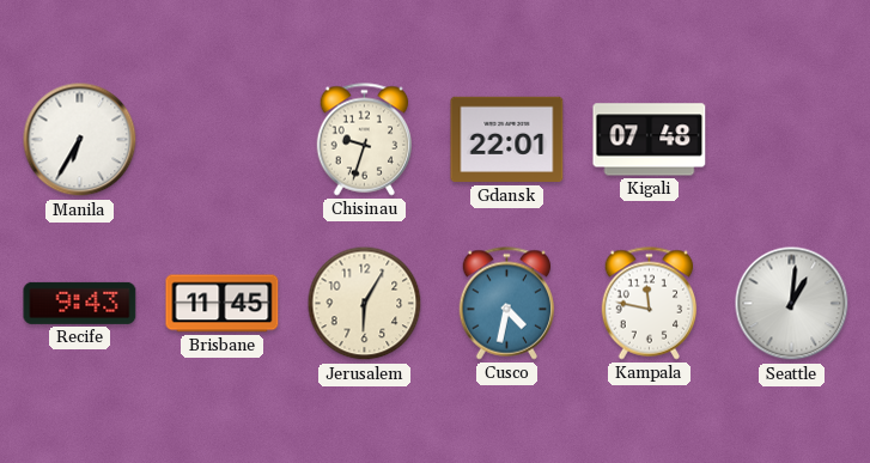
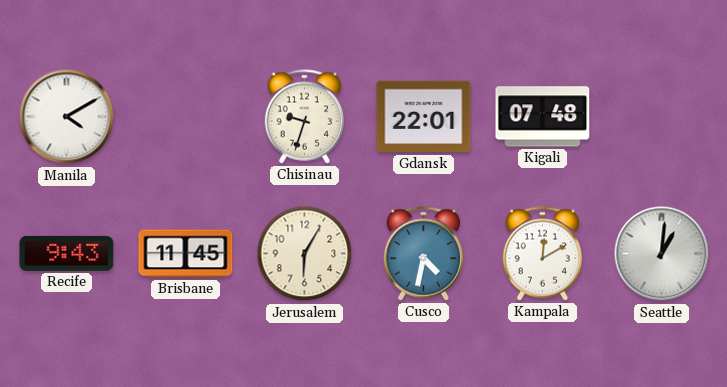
Manila: 6:35 -> 4:10
Kampala: 11:47 -> 12:10
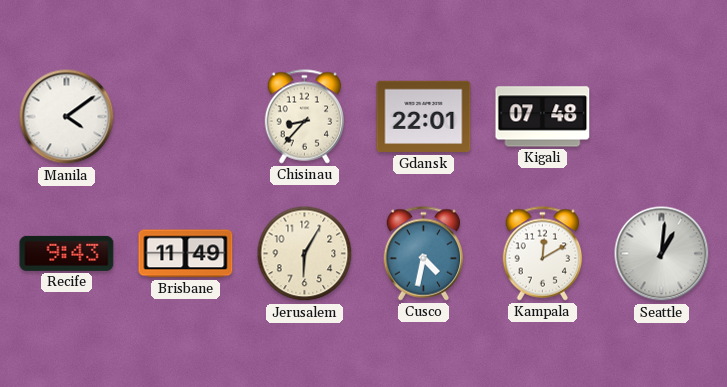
Manila: 4:10 -> 4:09
Chisinau: 9:33 -> 8:37
Brisbane: 11:45 -> 11:49
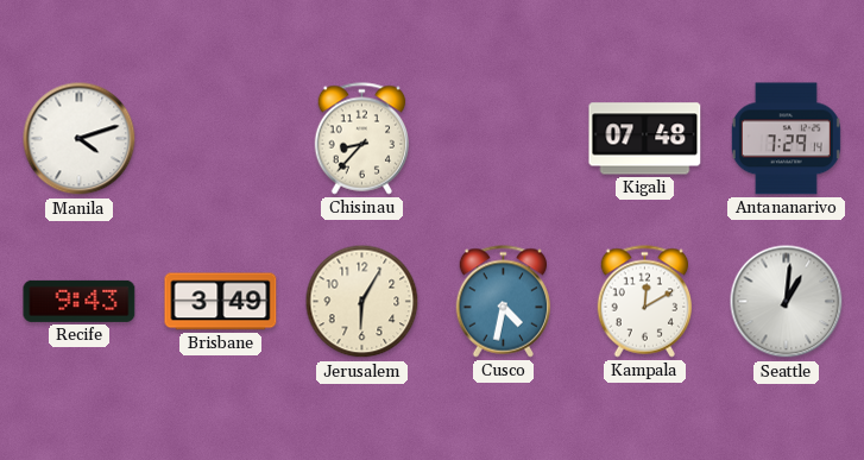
Manila: 4:09 -> 4:12
Gdansk: 22:01 -> none
Antananarivo: none -> 7:29
Brisbane: 11:49 -> 3:49
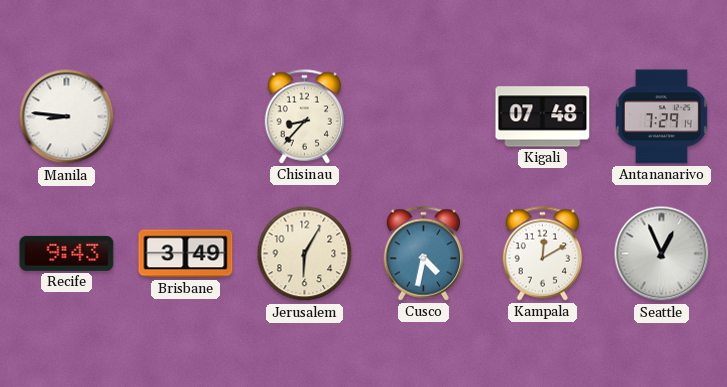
Manila: 4:12 -> 8:46
Seattle: 1:01 -> 12:56
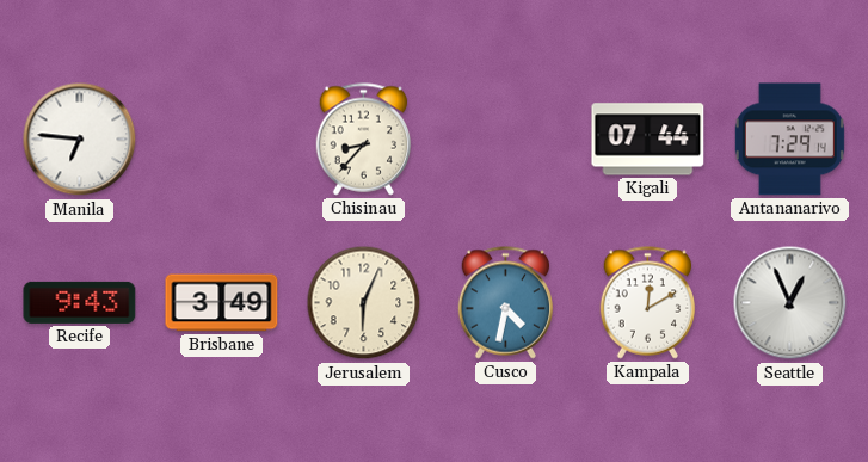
Manila: 8:46 -> 6:46
Kigali: 07:48 -> 07:44
Jerusalem: 6:05 -> 6:04
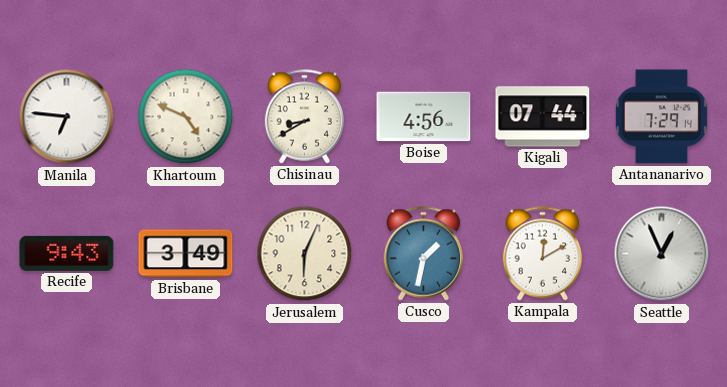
Khartoum: none -> 4:49
Chisinau: 8:37 -> 8:40
Boise: none -> 4:56
Cusco: 4:32 -> 1:32
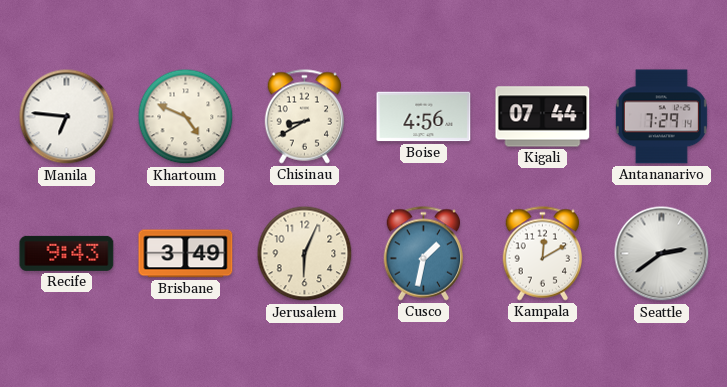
Seattle: 12:56 -> 2:39
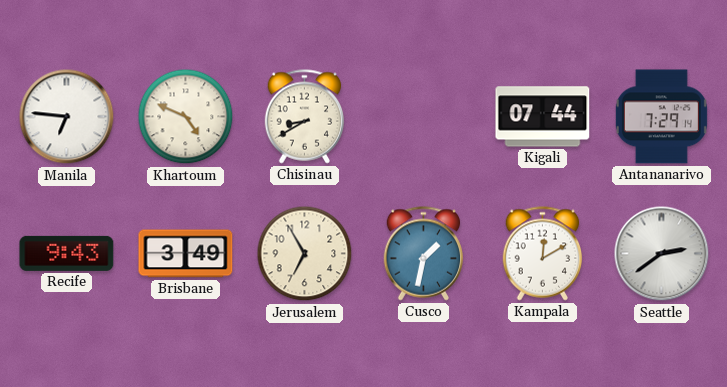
Boise: 4:56 -> none
Jerusalem: 6:04 -> 6:55
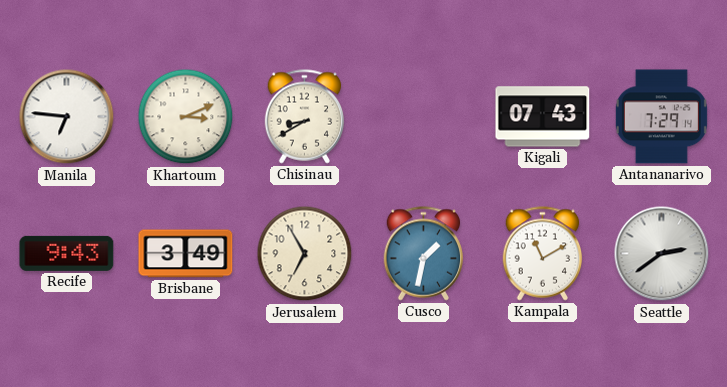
Khartoum: 4:49 -> 3:11
Kigali: 07:44 -> 07:43
Kampala: 12:10 -> 11:10
